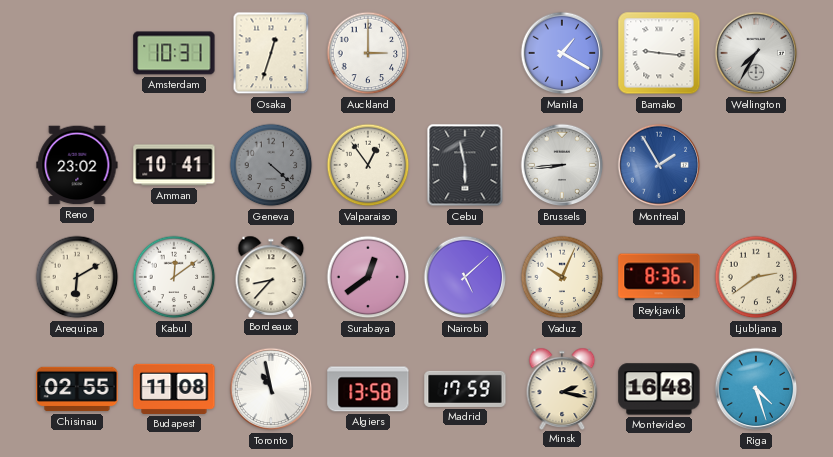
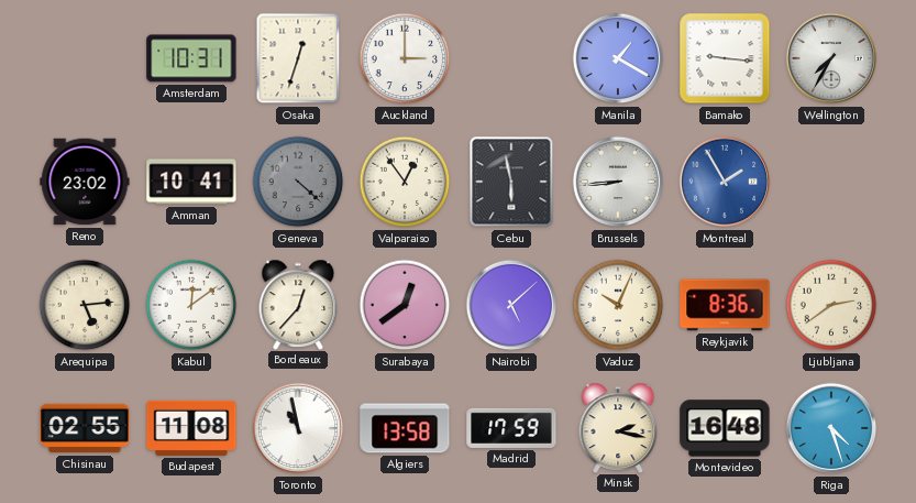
Arequipa: 6:10 -> 5:14
Bordeaux: 8:37 -> 12:37
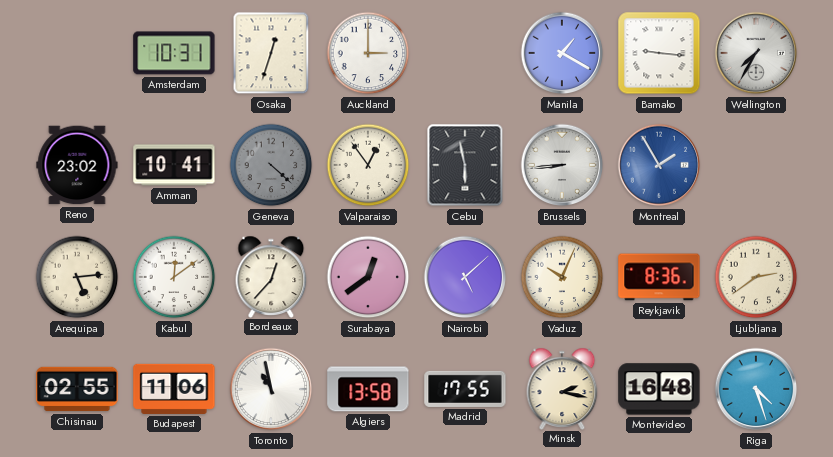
Budapest: 11:08 -> 11:06
Madrid: 17:59 -> 17:55
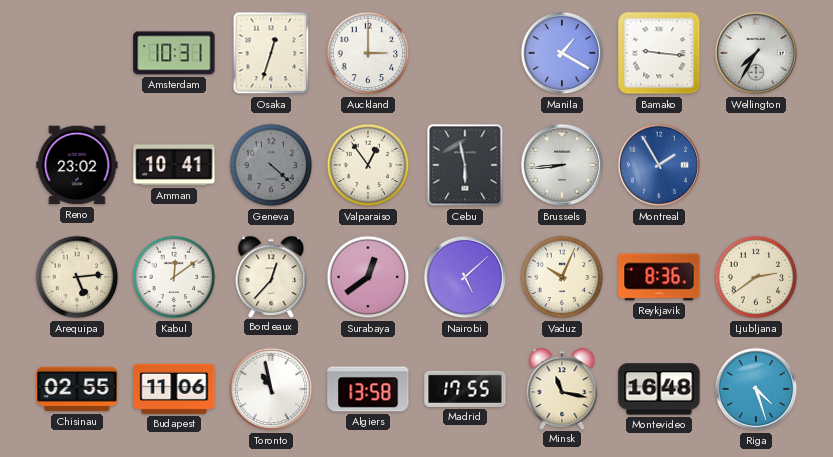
Minsk: 2:17 -> 11:17
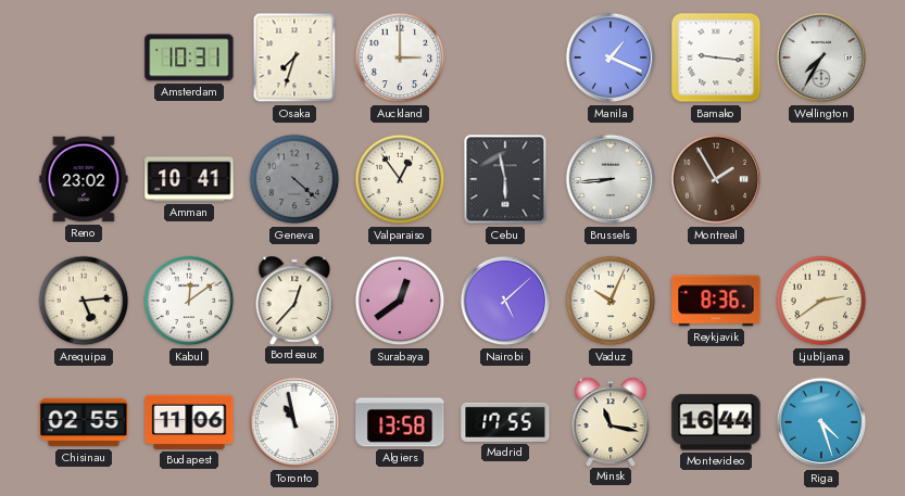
Osaka: 12:33 -> 7:33
Manila: 1:20 -> 1:19
Montreal dial: blue -> brown
Montevideo: 16:48 -> 16:44
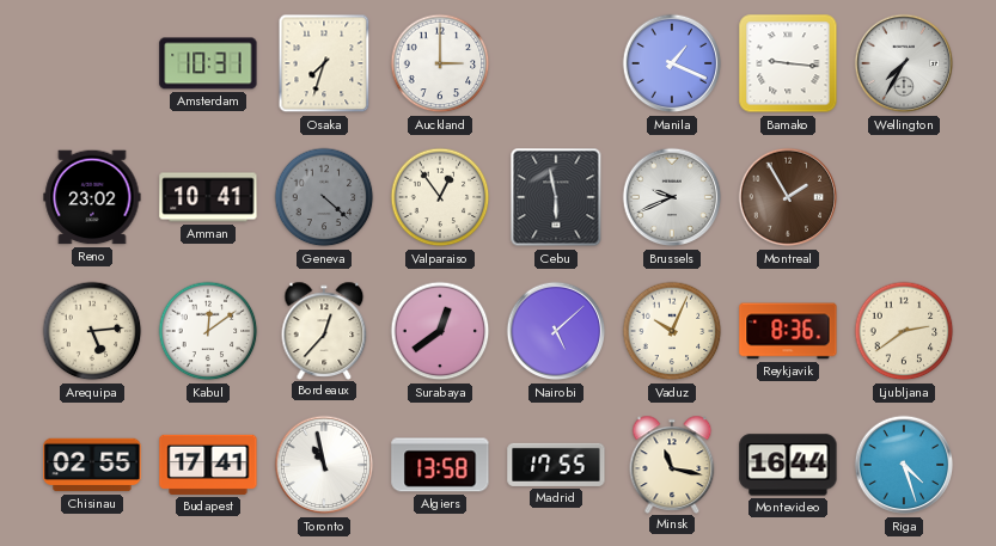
Brussels: 8:44 -> 9:41
Budapest: 11:06 -> 17:41
